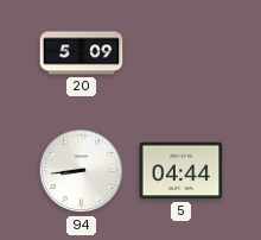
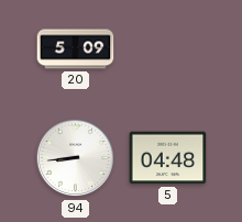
5: 04:44 -> 04:48
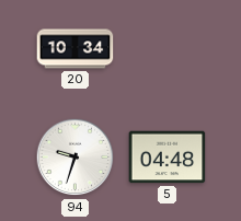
20: 5:09 -> 10:34
94: 8:44 -> 9:33
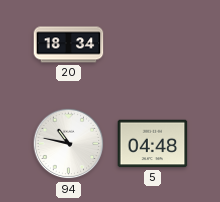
20: 10:34 -> 18:34
94: 9:33 -> 10:47
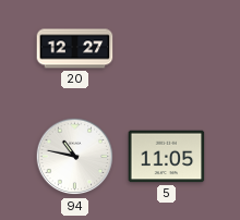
20: 18:34 -> 12:27
5: 04:48 -> 11:05
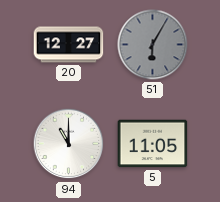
51: none -> 6:05
94: 10:47 -> 11:00
